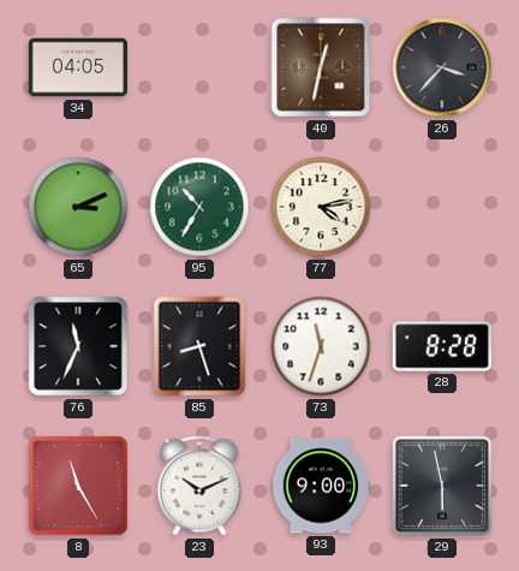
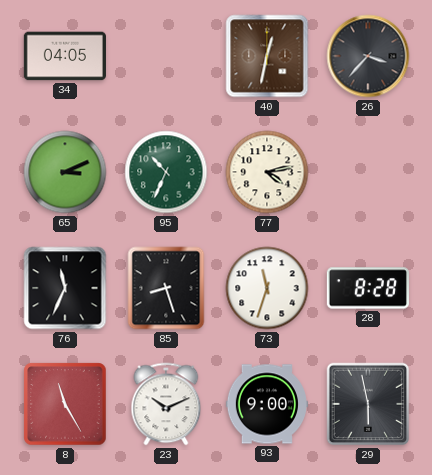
95: 10:35 -> 10:34
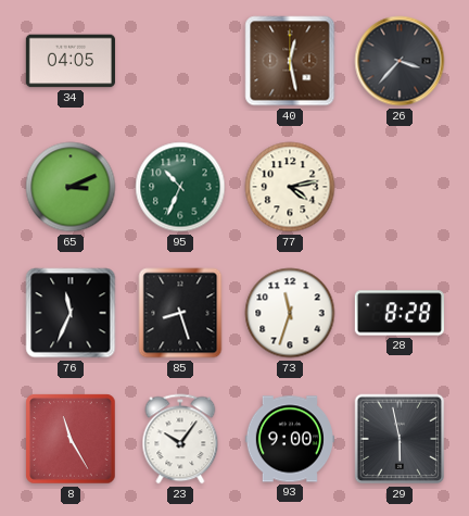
40: 12:32 -> 12:28
23: 10:11 -> 10:06
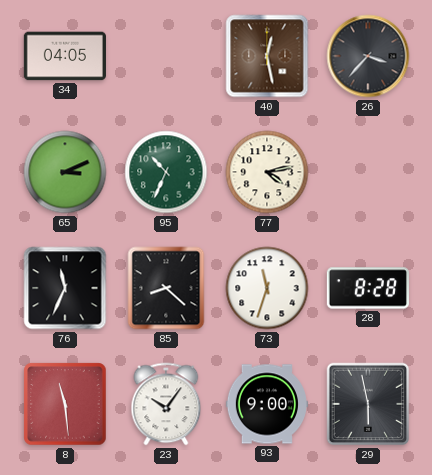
85: 8:27 -> 8:22
8: 11:25 -> 11:29
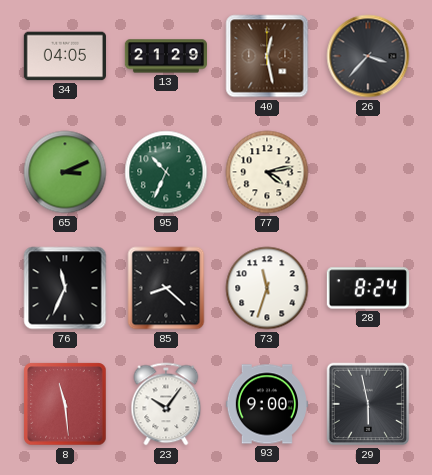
13: none -> 21:29
28: 8:28 -> 8:24
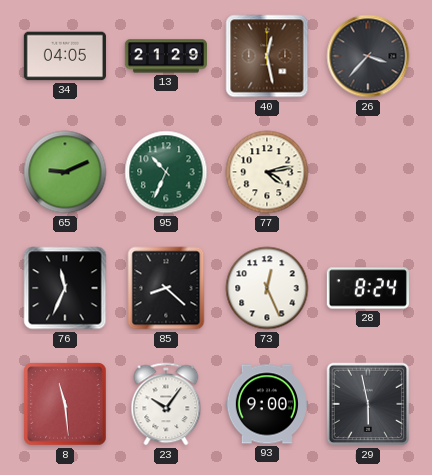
65: 3:11 -> 9:11
73: 11:33 -> 12:26
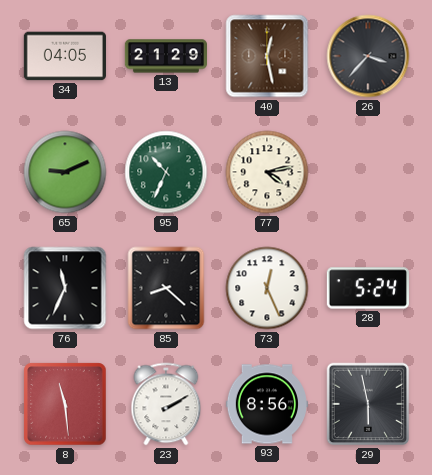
28: 8:24 -> 5:24
23: 10:06 -> 2:10
93: 9:00 -> 8:56
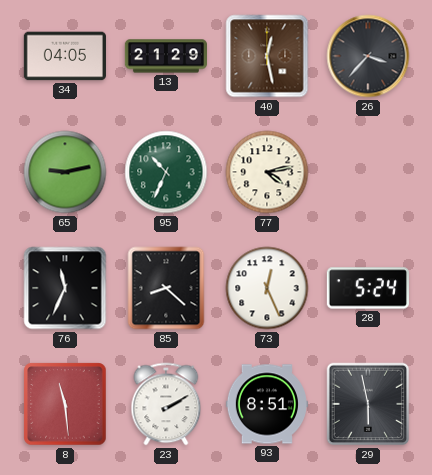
65: 9:11 -> 9:13
93: 8:56 -> 8:51
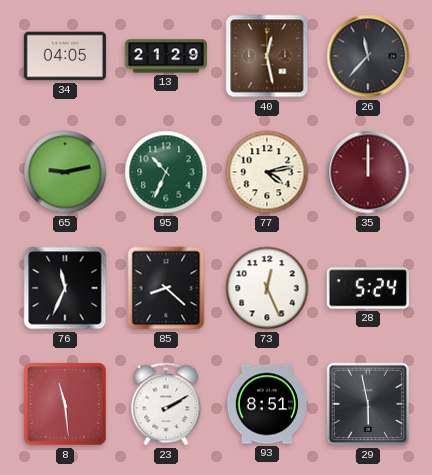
26: 3:37 -> 11:37
35: none -> 12:00
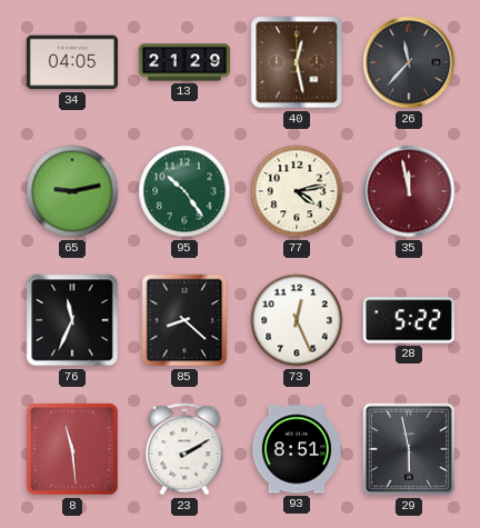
95: 10:34 -> 10:24
35: 12:00 -> 11:58
28: 5:24 -> 5:22
